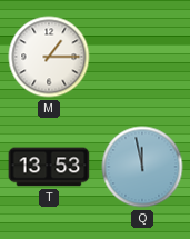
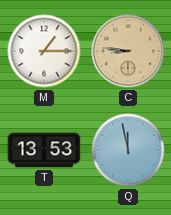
C: none -> 8:46
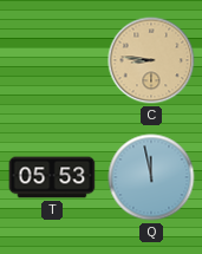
M: 1:15 -> none
T: 13:53 -> 05:53
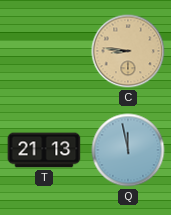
T: 05:53 -> 21:13
